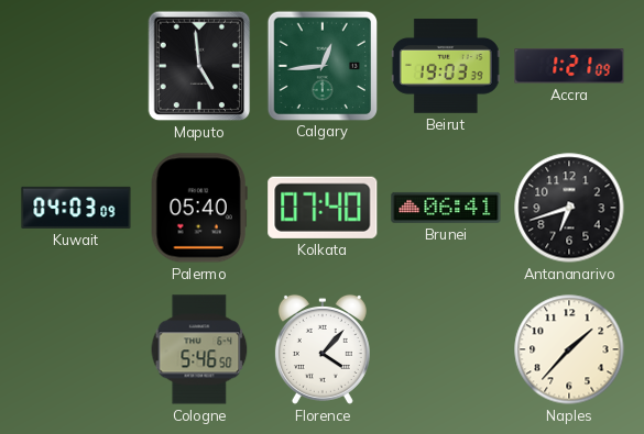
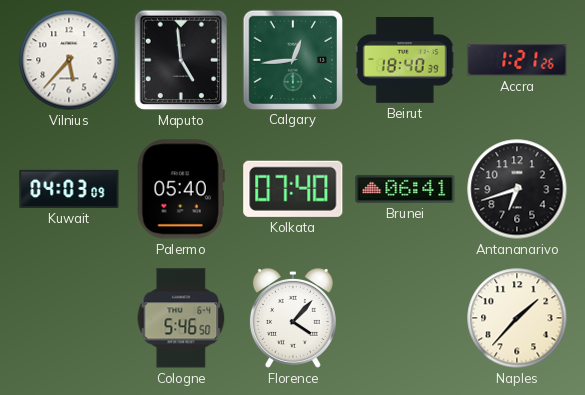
Vilnius: none -> 5:37
Beirut: 19:03 -> 18:40
Accra: 1:21:09 -> 1:21:26
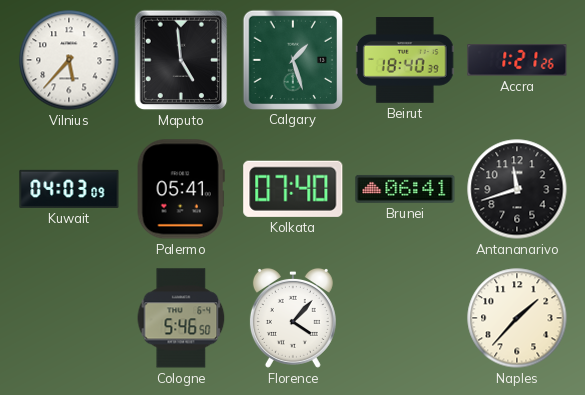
Calgary: 12:44 -> 1:27
Palermo: 05:40 -> 05:41
Antananarivo: 6:42 -> 11:42
